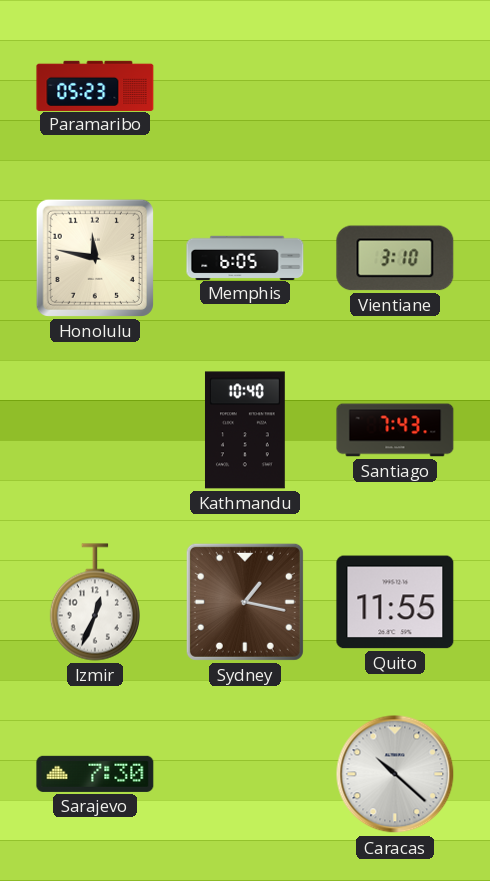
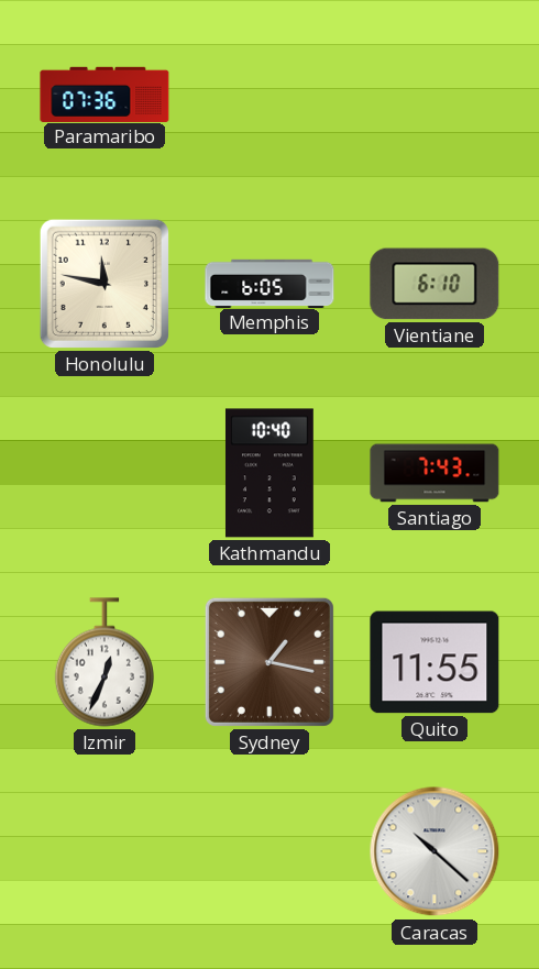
Paramaribo: 05:23 -> 07:36
Vientiane: 3:10 -> 6:10
Sarajevo: 7:30 -> none
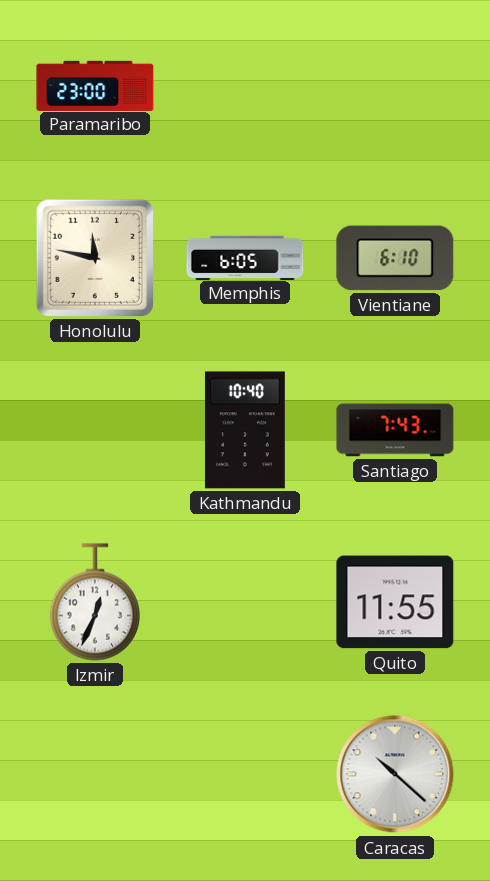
Paramaribo: 07:36 -> 23:00
Sydney: 1:17 -> none
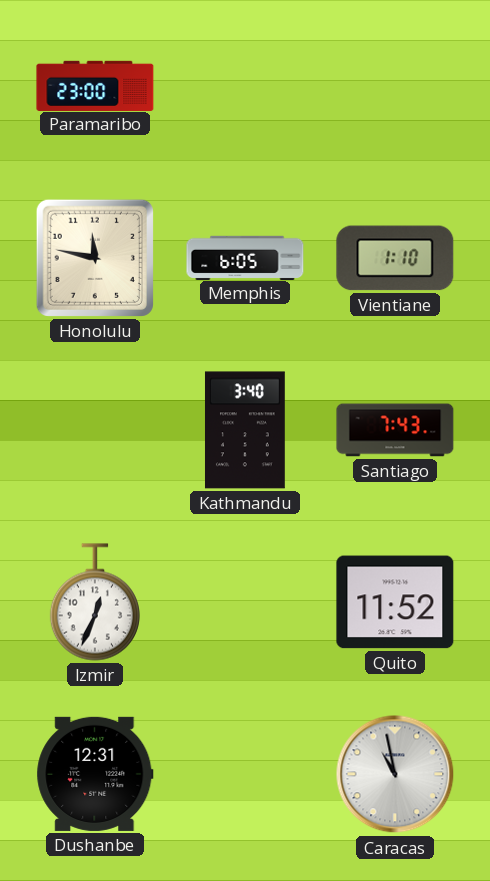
Vientiane: 6:10 -> 1:10
Kathmandu: 10:40 -> 3:40
Quito: 11:55 -> 11:52
Dushanbe: none -> 12:31
Caracas: 10:22 -> 10:58
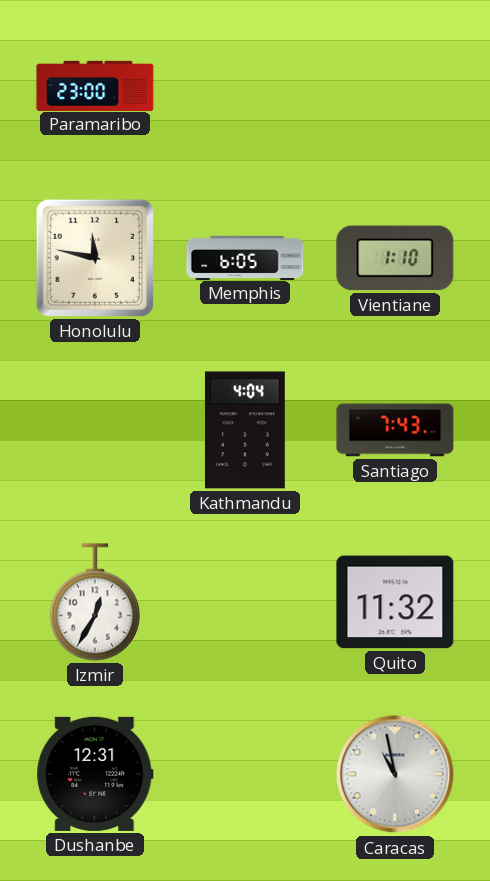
Kathmandu: 3:40 -> 4:04
Izmir: 12:34 -> 12:35
Quito: 11:52 -> 11:32
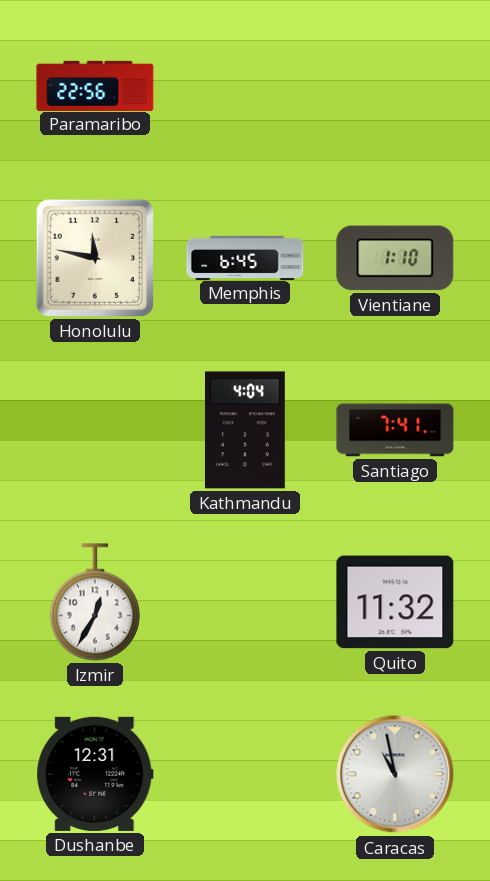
Paramaribo: 23:00 -> 22:56
Memphis: 6:05 -> 6:45
Santiago: 7:43 -> 7:41
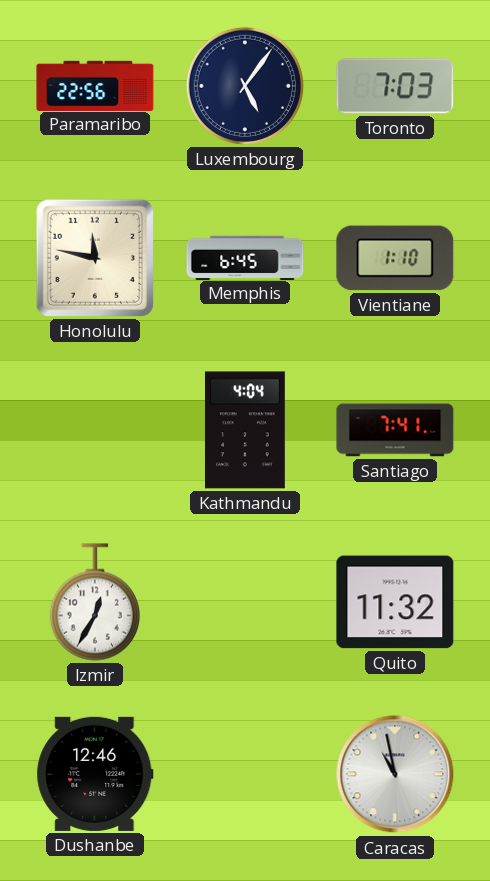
Luxembourg: none -> 5:06
Toronto: none -> 7:03
Dushanbe: 12:31 -> 12:46
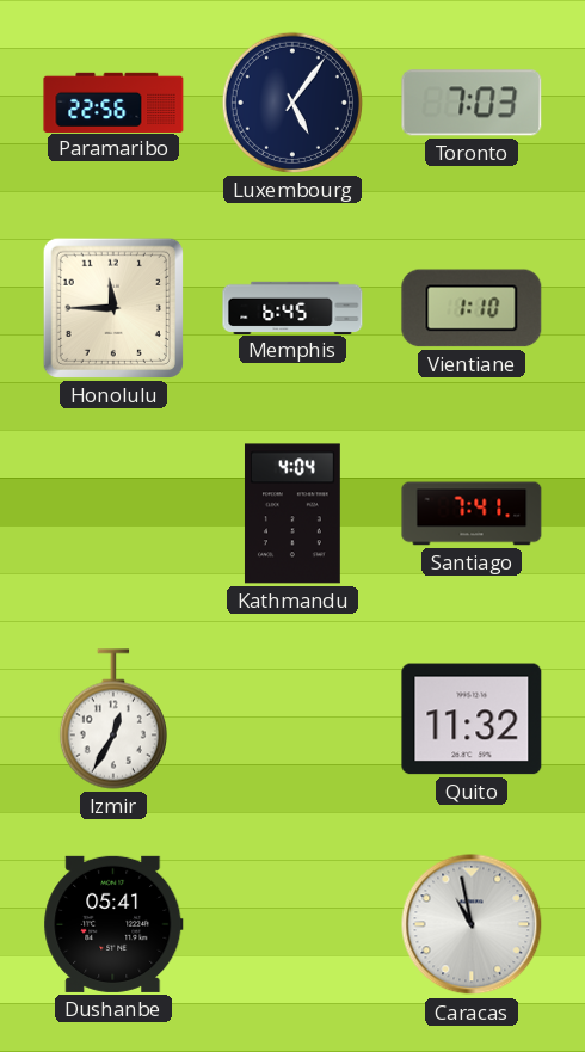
Honolulu: 11:47 -> 11:45
Dushanbe: 12:46 -> 05:41
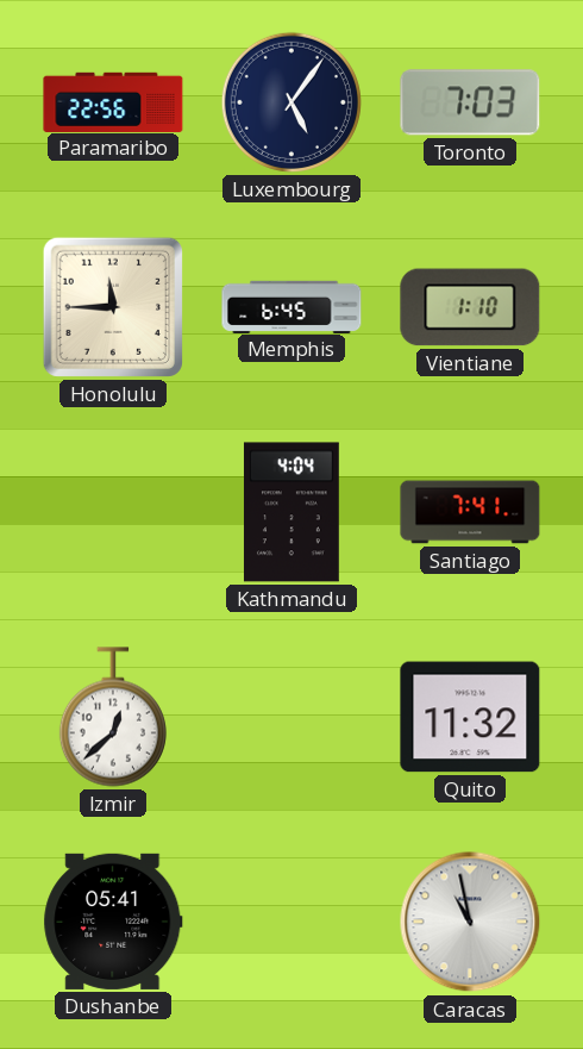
Izmir: 12:35 -> 12:38
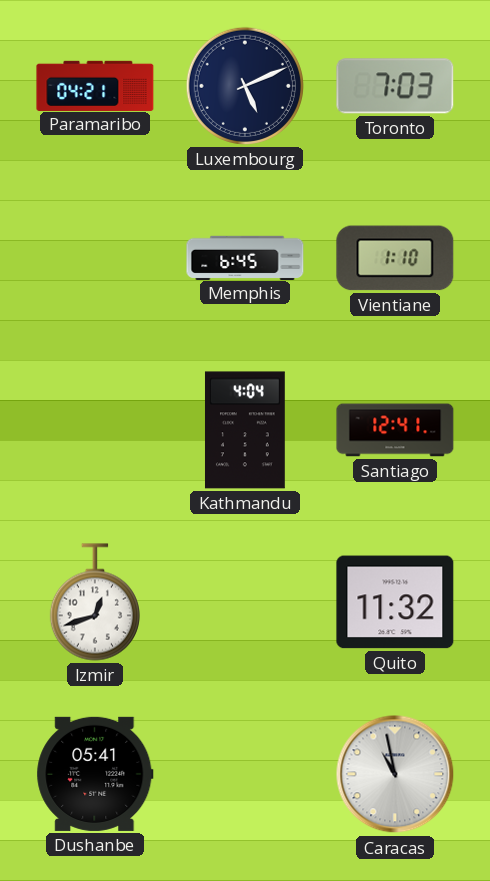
Paramaribo: 22:56 -> 04:21
Luxembourg: 5:06 -> 5:11
Honolulu: 11:45 -> none
Santiago: 7:41 -> 12:41
Izmir: 12:38 -> 12:42
